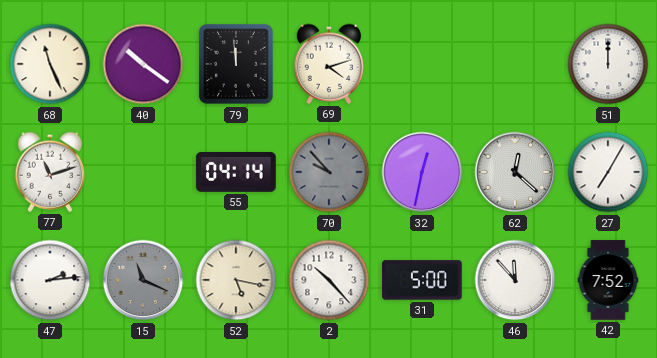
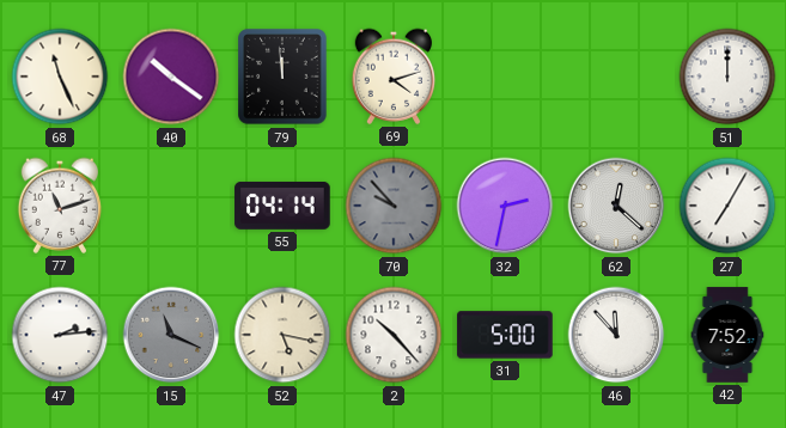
32: 12:32 -> 2:32
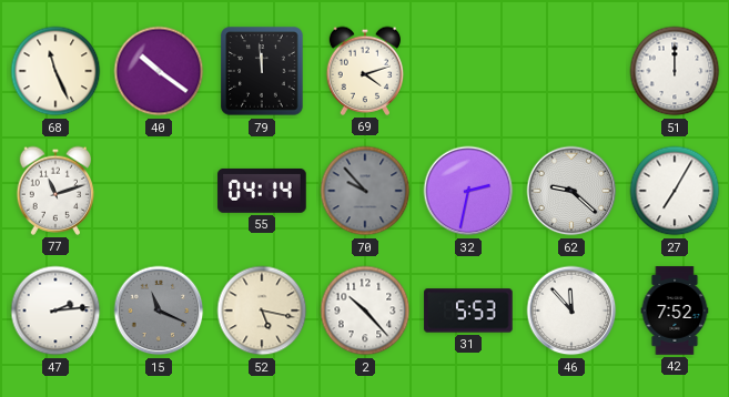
62: 12:22 -> 9:22
31: 5:00 -> 5:53
